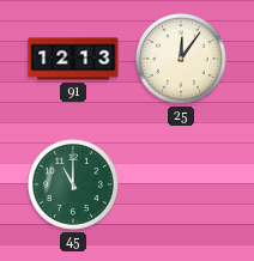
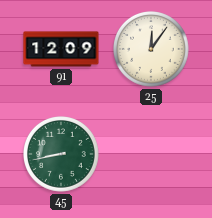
91: 12:13 -> 12:09
45: 11:00 -> 8:43
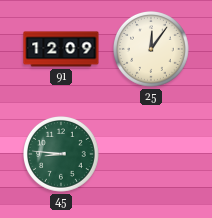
45: 8:43 -> 8:46
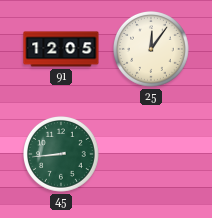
91: 12:09 -> 12:05
45: 8:46 -> 8:44
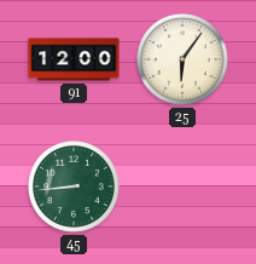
91: 12:05 -> 12:00
25: 12:06 -> 6:06
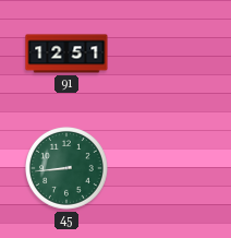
91: 12:00 -> 12:51
25: 6:06 -> none
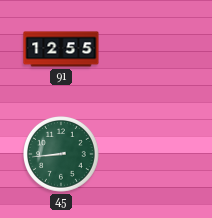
91: 12:51 -> 12:55
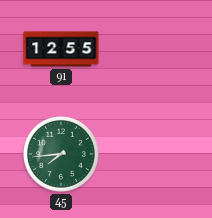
45: 8:44 -> 7:44
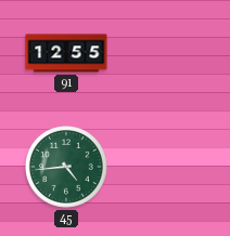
45: 7:44 -> 4:44
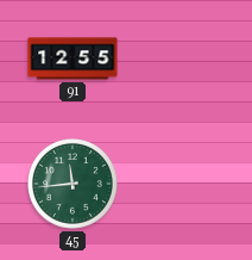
45: 4:44 -> 11:44
